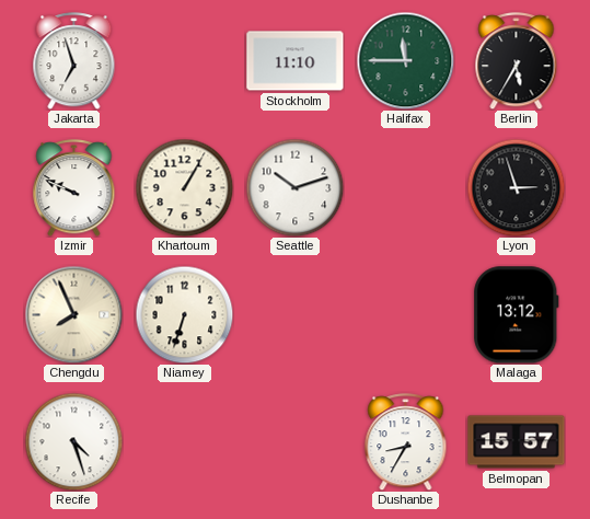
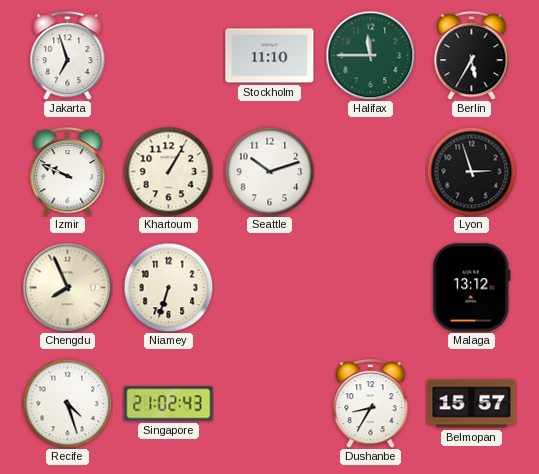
Singapore: none -> 21:02
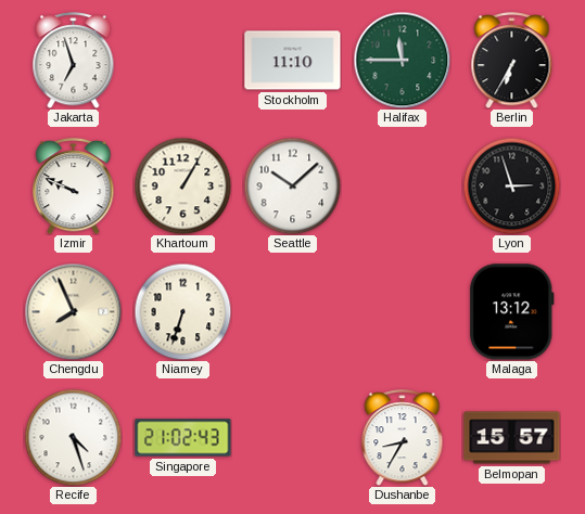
Berlin: 5:35 -> 6:35
Seattle: 10:12 -> 10:08
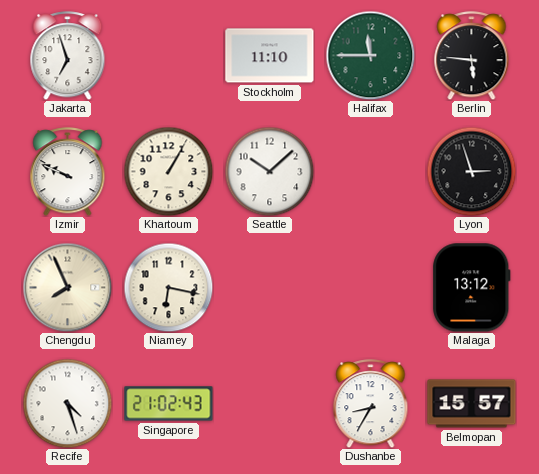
Berlin: 6:35 -> 5:46
Niamey: 6:33 -> 6:17
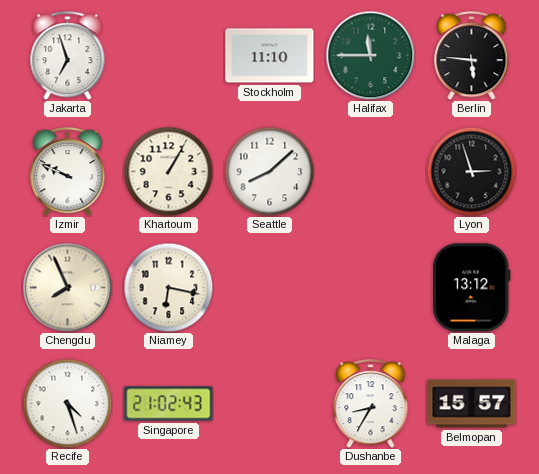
Seattle: 10:08 -> 8:08
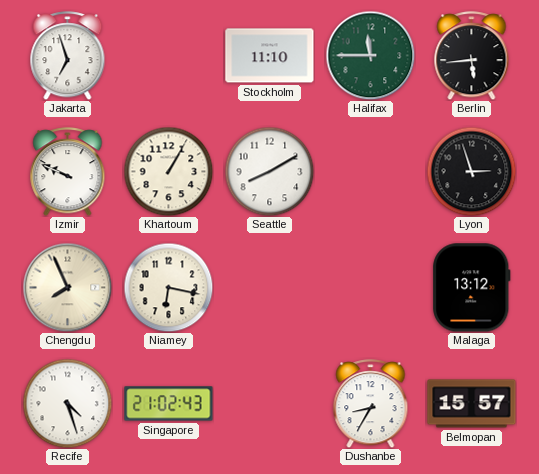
Berlin: 5:46 -> 5:44
Seattle: 8:08 -> 8:10
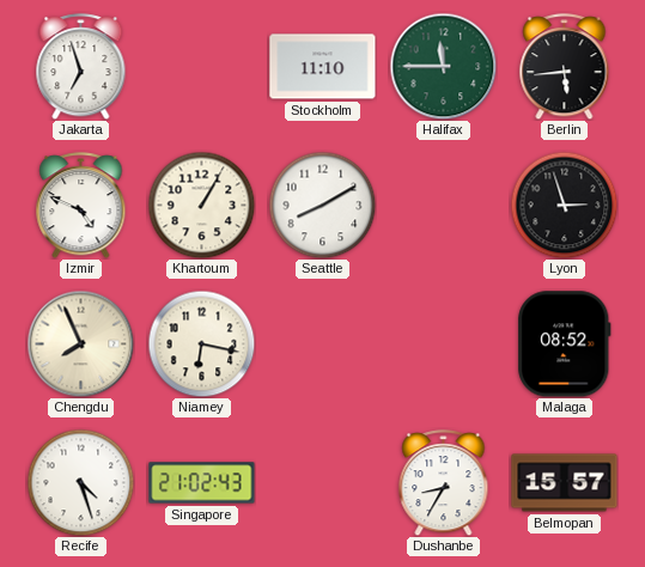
Izmir: 9:49 -> 4:49
Malaga: 13:12 -> 08:52
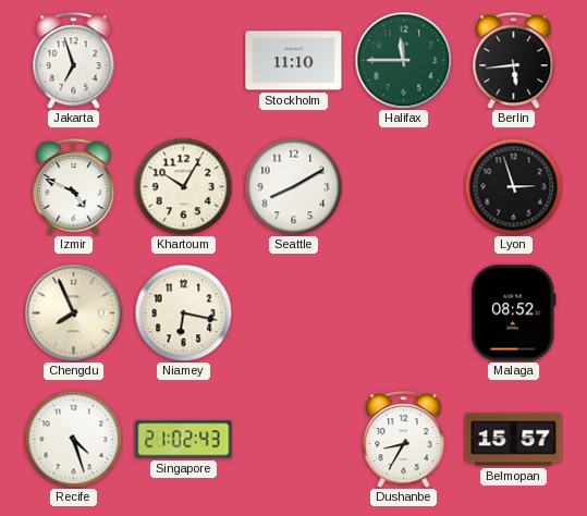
Khartoum: 1:05 -> 10:05
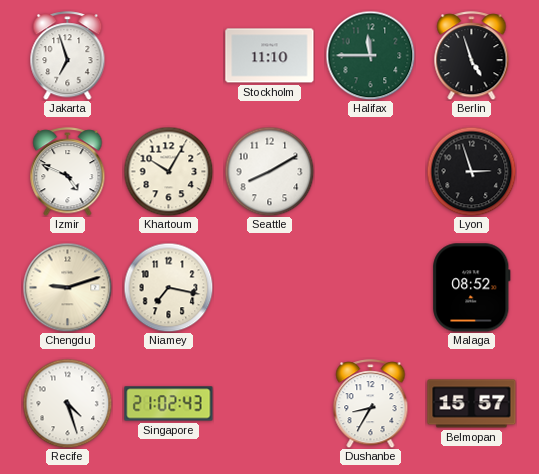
Berlin: 5:44 -> 4:57
Chengdu: 7:56 -> 9:12
Niamey: 6:17 -> 7:17
